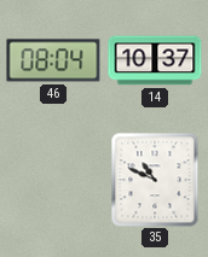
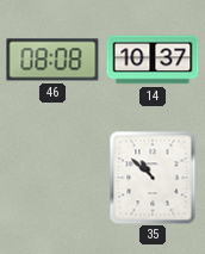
46: 08:04 -> 08:08
35: 10:49 -> 10:52
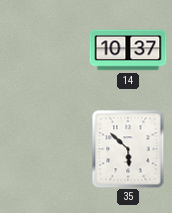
46: 08:08 -> none
35: 10:52 -> 5:52
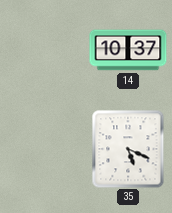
35: 5:52 -> 5:19
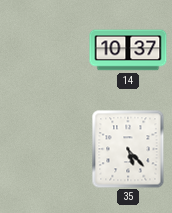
35: 5:19 -> 5:23
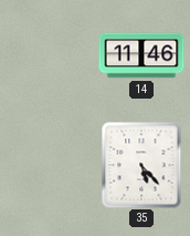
14: 10:37 -> 11:46
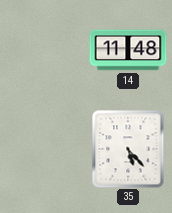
14: 11:46 -> 11:48
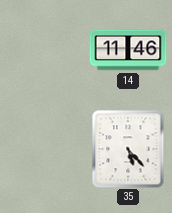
14: 11:48 -> 11:46
